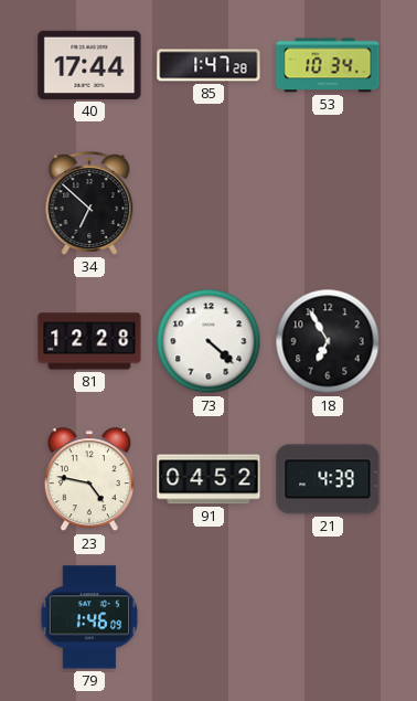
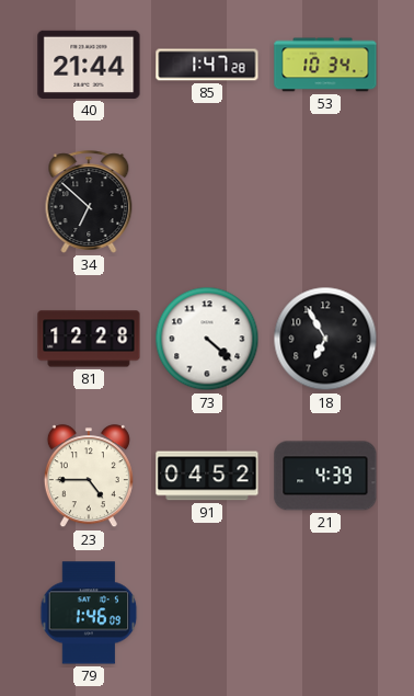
40: 17:44 -> 21:44
23: 4:47 -> 4:45
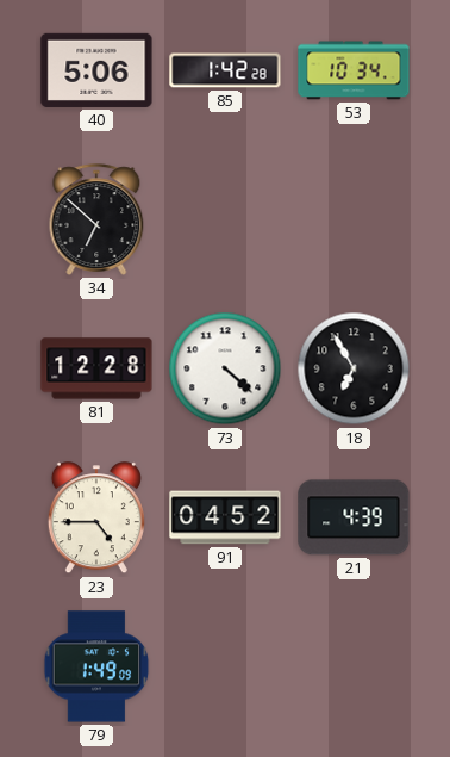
40: 21:44 -> 5:06
85: 1:47 -> 1:42
79: 1:46 -> 1:49
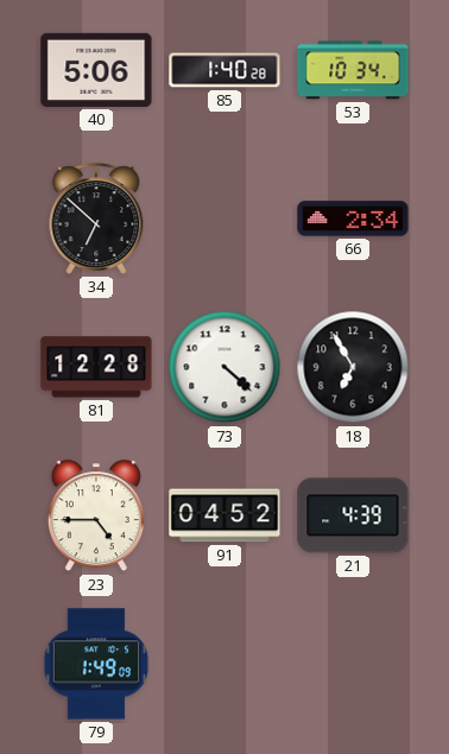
85: 1:42 -> 1:40
66: none -> 2:34
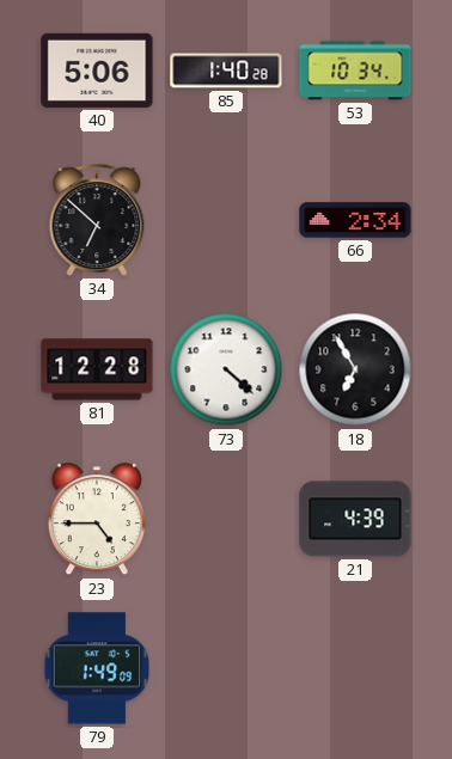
91: 04:52 -> none
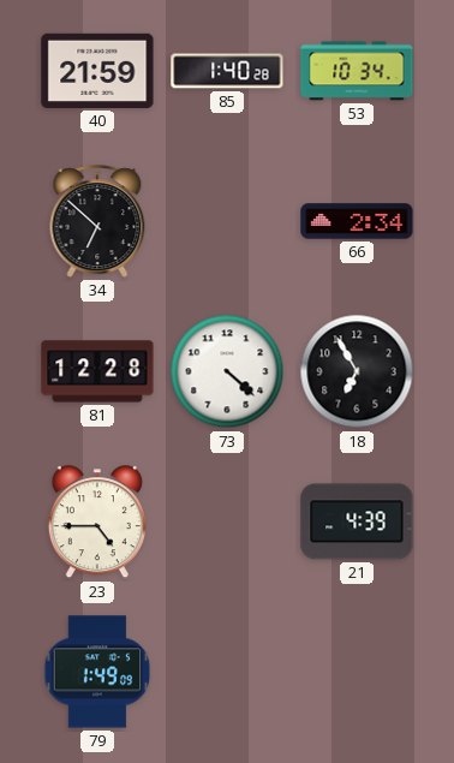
40: 5:06 -> 21:59
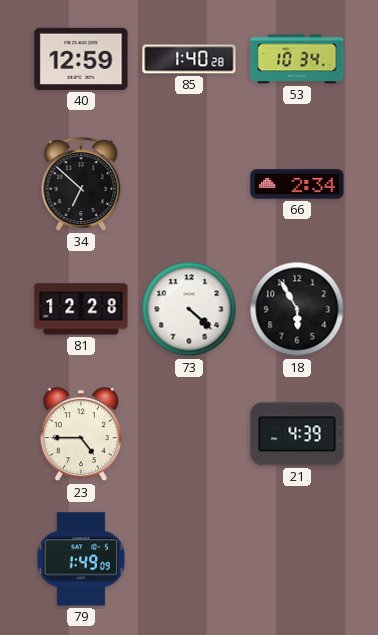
40: 21:59 -> 12:59
18: 6:55 -> 5:55
